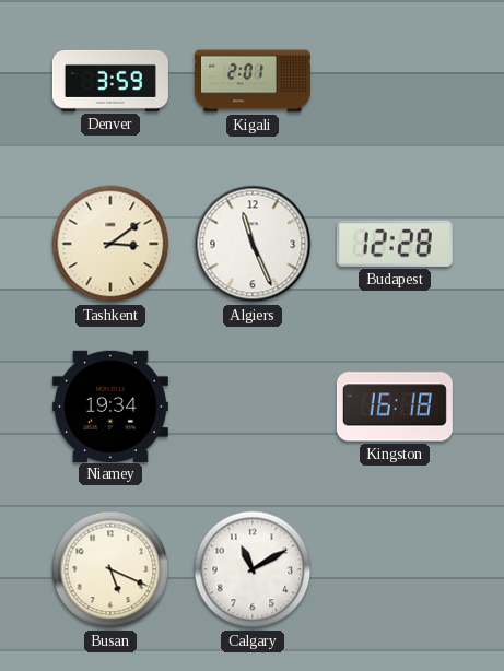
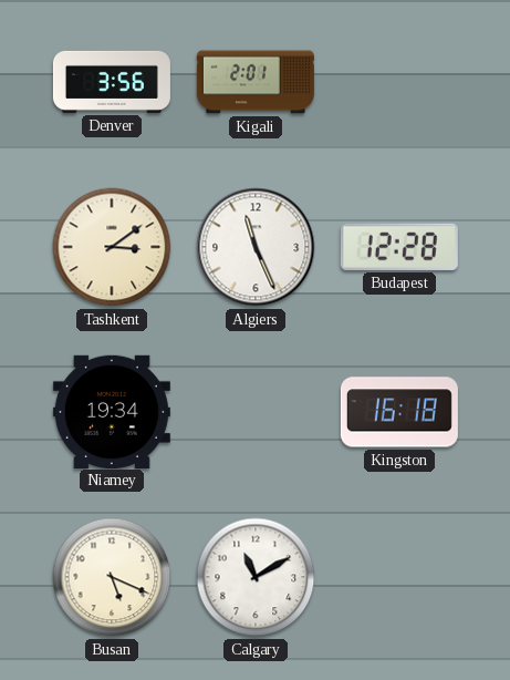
Denver: 3:59 -> 3:56
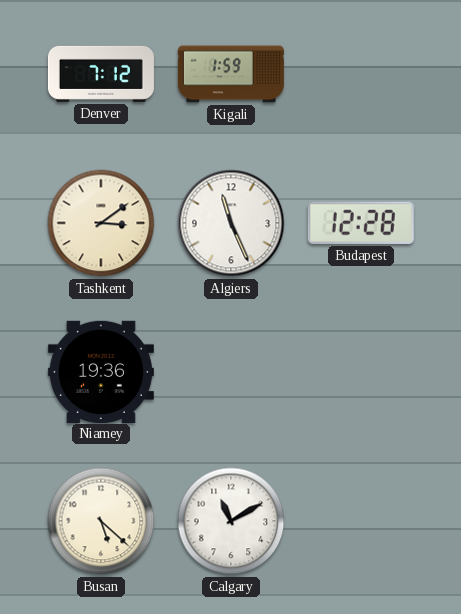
Denver: 3:56 -> 7:12
Kigali: 2:01 -> 1:59
Niamey: 19:34 -> 19:36
Kingston: 16:18 -> none
Busan: 5:19 -> 5:22
